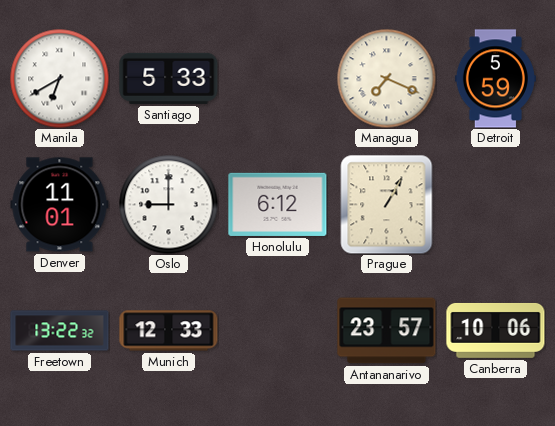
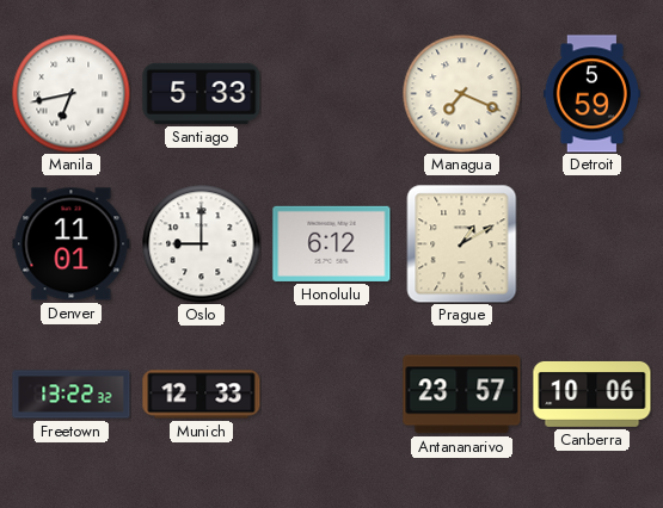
Manila: 6:40 -> 6:43
Prague: 1:05 -> 1:10
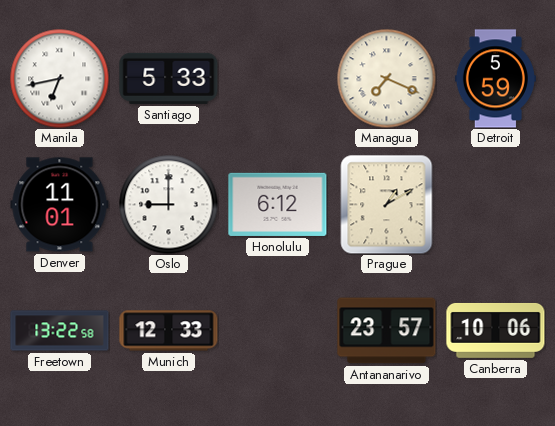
Freetown: 13:22:32 -> 13:22:58
